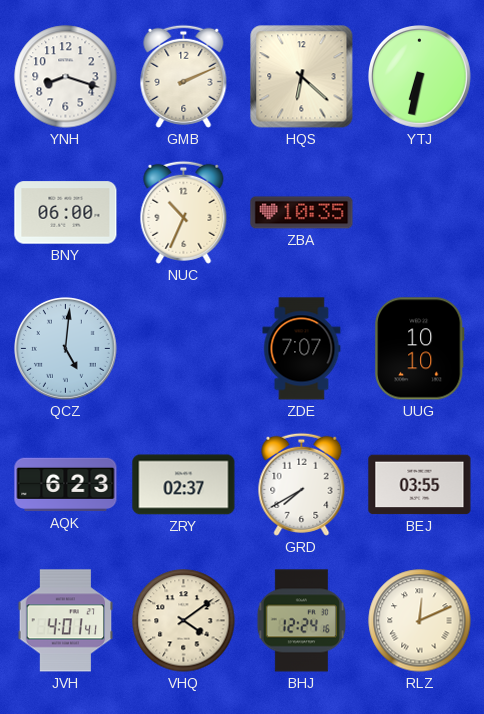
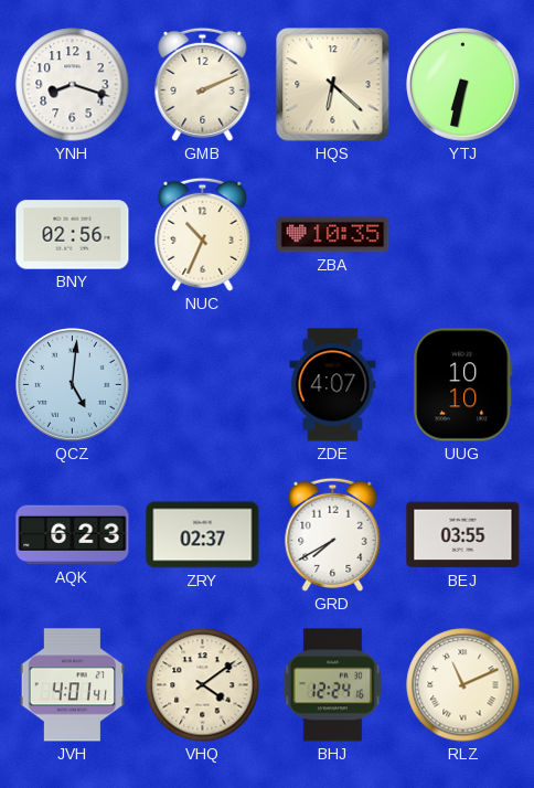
BNY: 06:00 -> 02:56
ZDE: 7:07 -> 4:07
RLZ: 12:11 -> 11:11
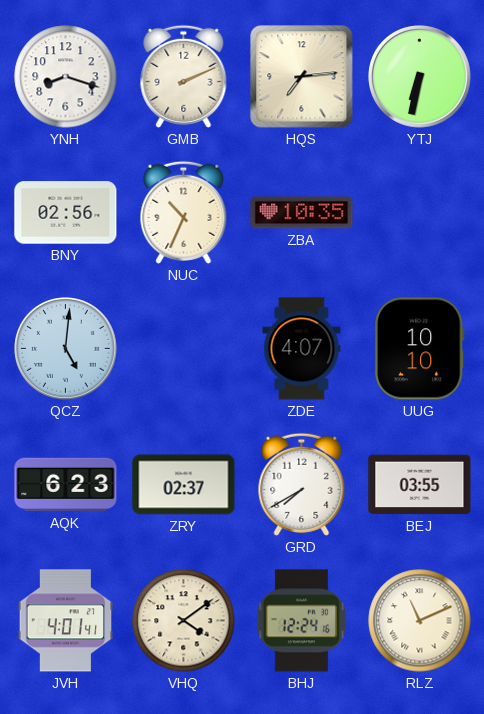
HQS: 6:22 -> 7:14
